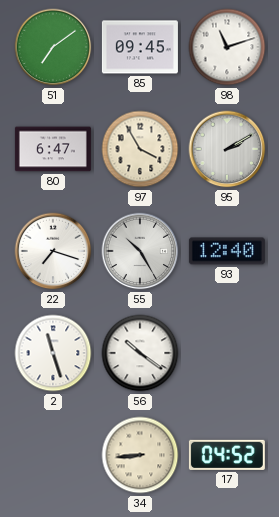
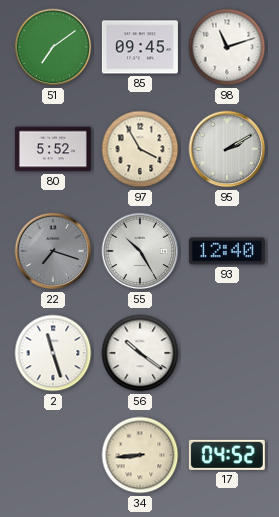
80: 6:47 -> 5:52
22 dial: white -> grey
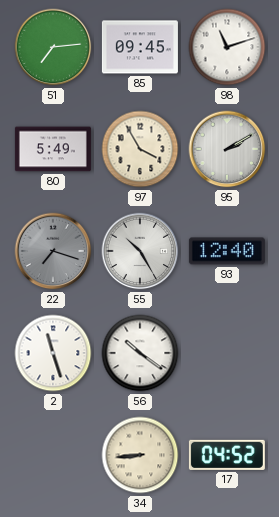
51: 7:09 -> 7:14
80: 5:52 -> 5:49
